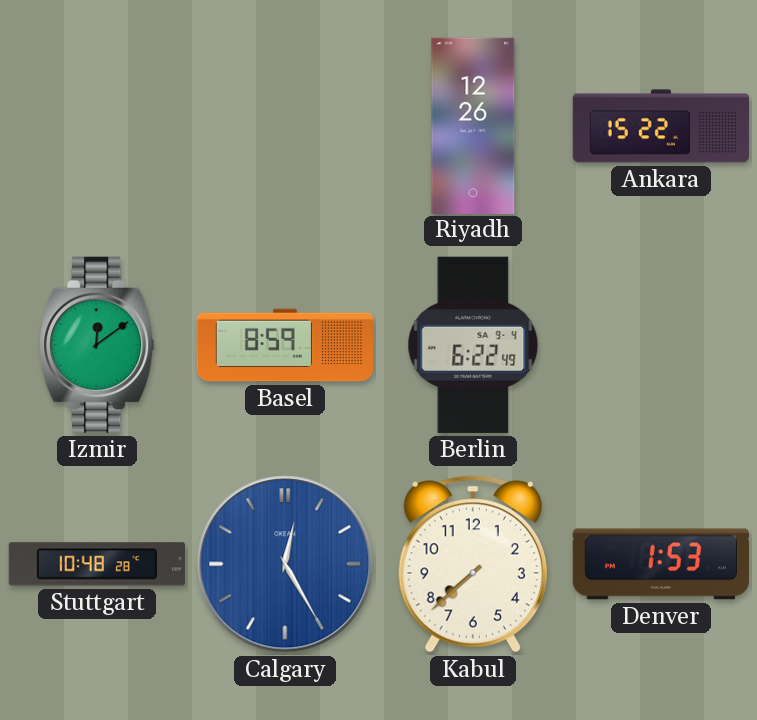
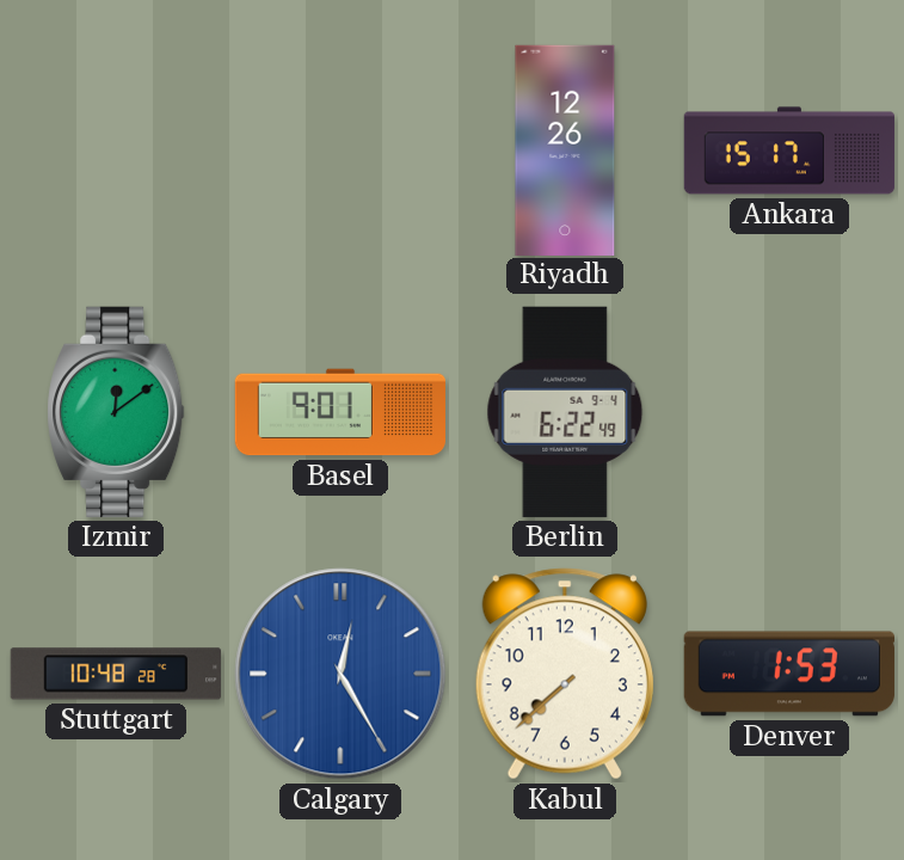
Ankara: 15:22 -> 15:17
Basel: 8:59 -> 9:01
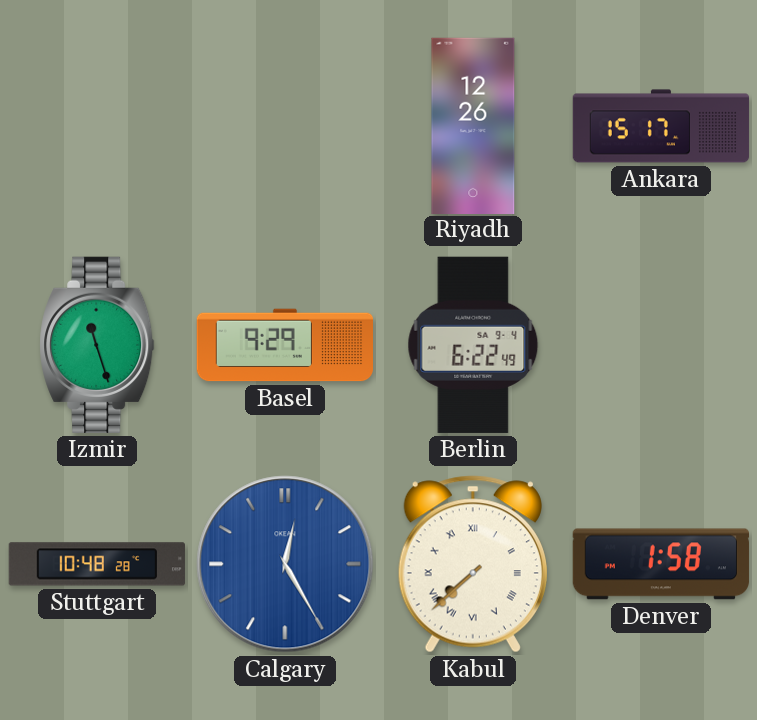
Izmir: 12:09 -> 11:27
Basel: 9:01 -> 9:29
Kabul numerals: Arabic -> Roman
Denver: 1:53 -> 1:58
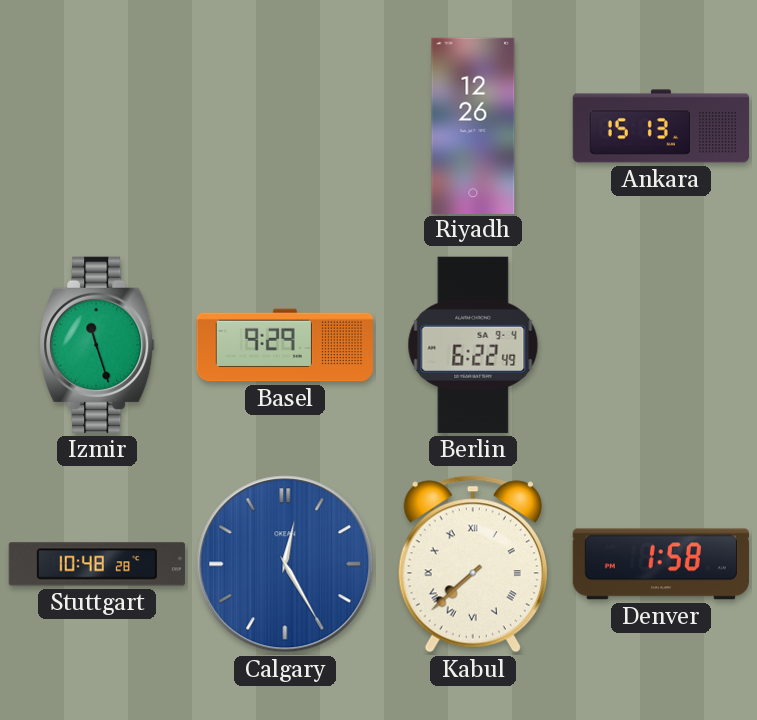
Ankara: 15:17 -> 15:13
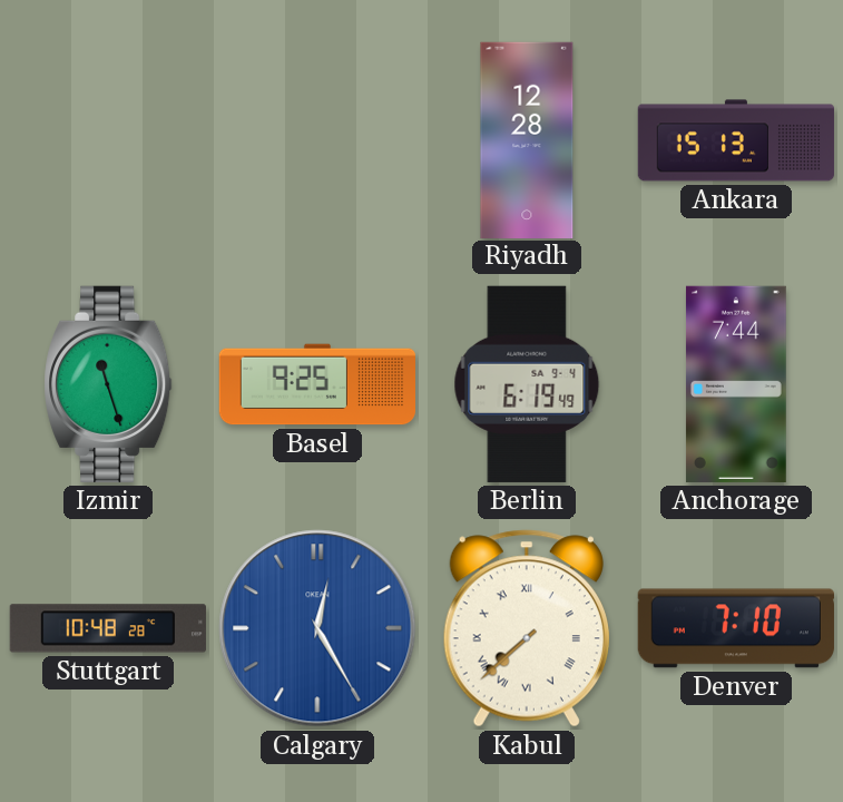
Riyadh: 12:26 -> 12:28
Basel: 9:29 -> 9:25
Berlin: 6:22 -> 6:19
Anchorage: none -> 7:44
Denver: 1:58 -> 7:10
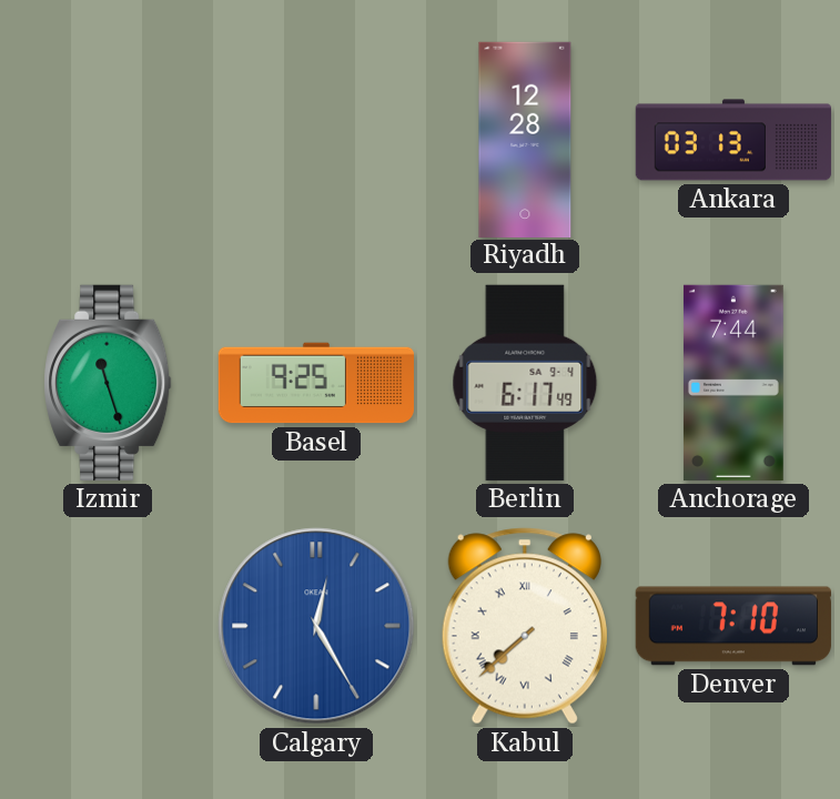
Ankara: 15:13 -> 03:13
Berlin: 6:19 -> 6:17
Stuttgart: 10:48 -> none
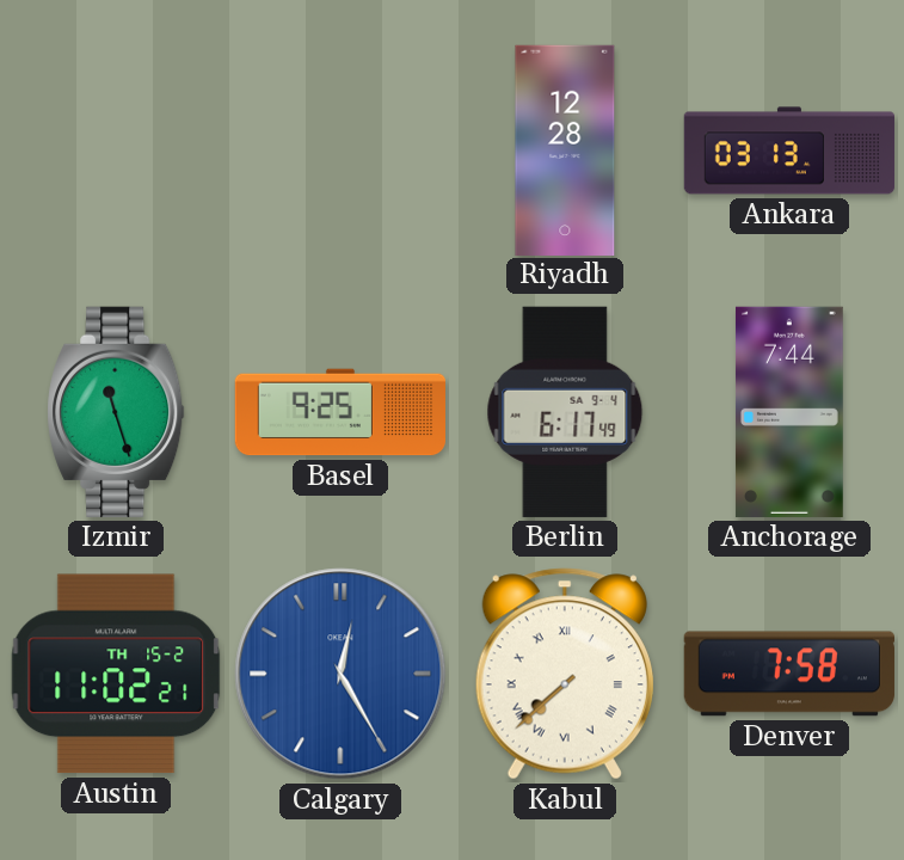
Austin: none -> 11:02
Denver: 7:10 -> 7:58
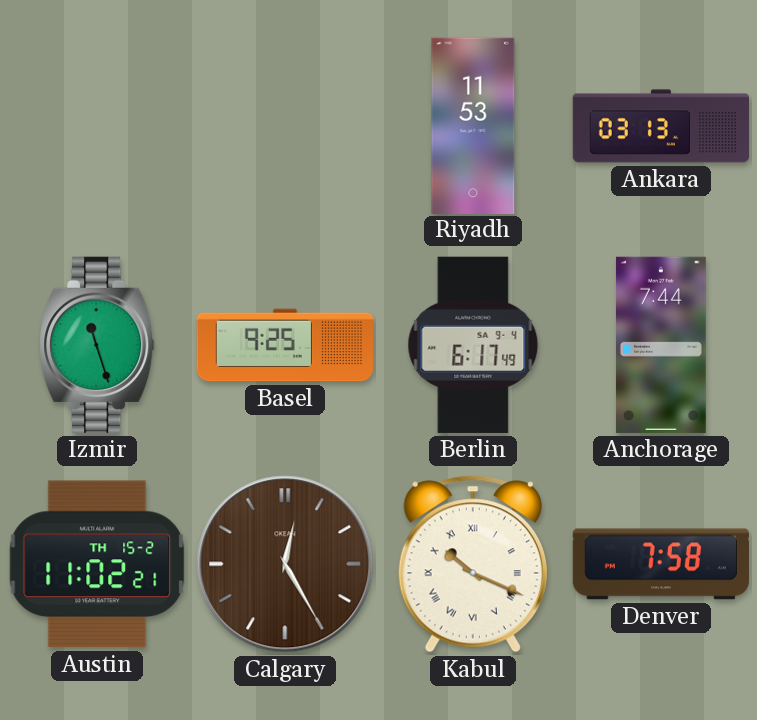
Riyadh: 12:28 -> 11:53
Calgary dial: blue -> brown
Kabul: 7:38 -> 10:19
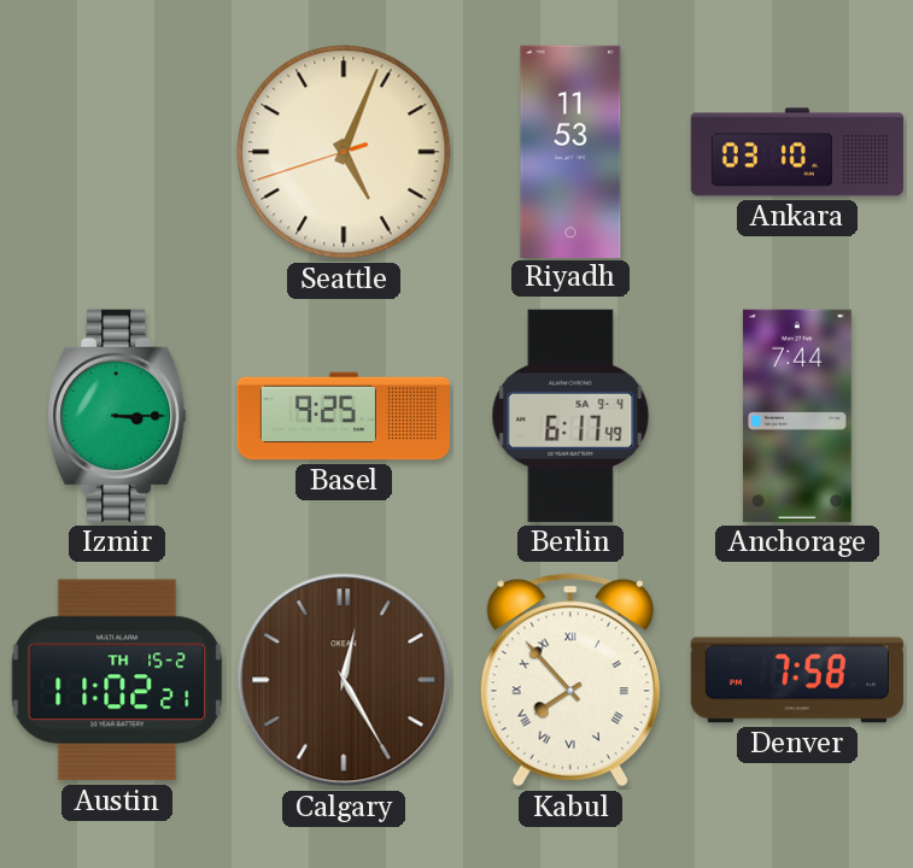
Seattle: none -> 5:03
Ankara: 03:13 -> 03:10
Izmir: 11:27 -> 3:15
Kabul: 10:19 -> 7:53
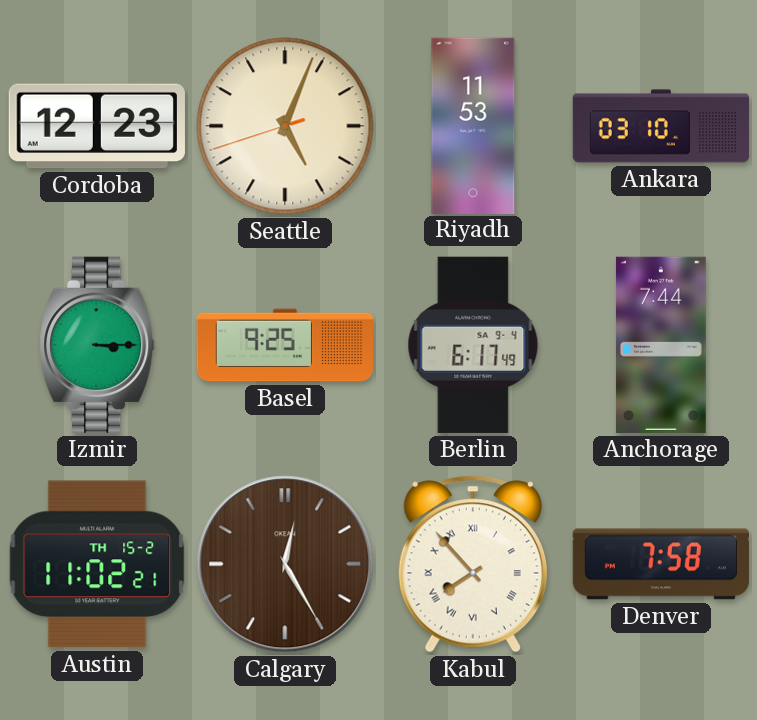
Cordoba: none -> 12:23
